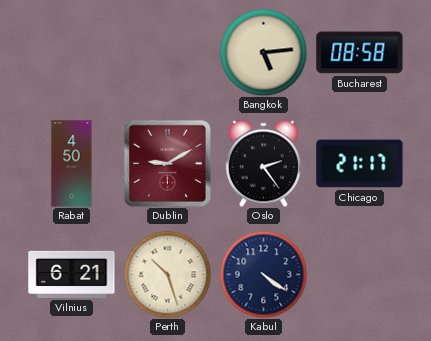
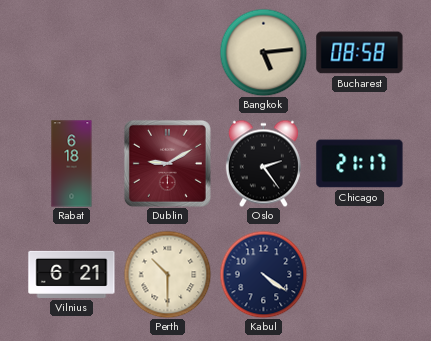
Rabat: 4:50 -> 6:18
Perth: 10:27 -> 10:30
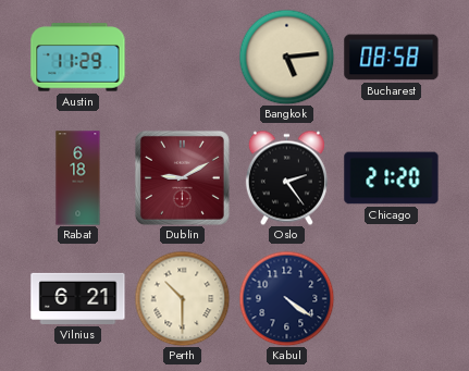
Austin: none -> 11:29
Chicago: 21:17 -> 21:20
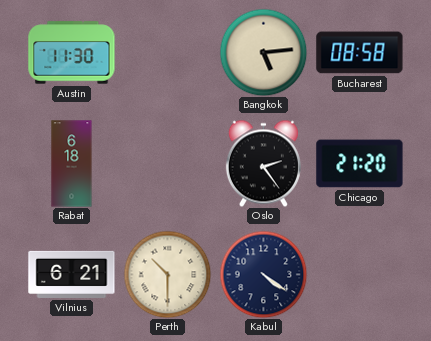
Austin: 11:29 -> 11:30
Dublin: 9:10 -> none
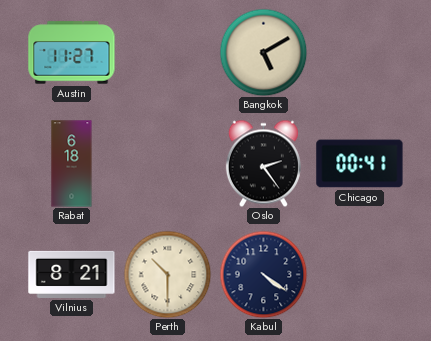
Austin: 11:30 -> 11:27
Bangkok: 5:14 -> 5:10
Bucharest: 08:58 -> none
Chicago: 21:20 -> 00:41
Vilnius: 6:21 -> 8:21
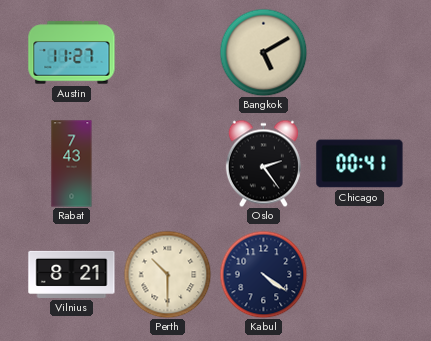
Rabat: 6:18 -> 7:43
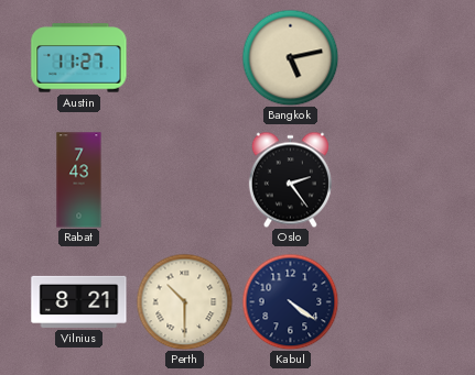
Bangkok: 5:10 -> 5:13
Chicago: 00:41 -> none
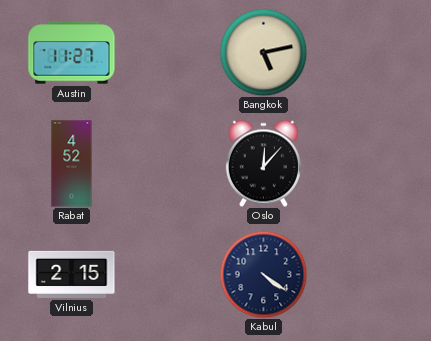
Rabat: 7:43 -> 4:52
Oslo: 2:24 -> 12:07
Vilnius: 8:21 -> 2:15
Perth: 10:30 -> none
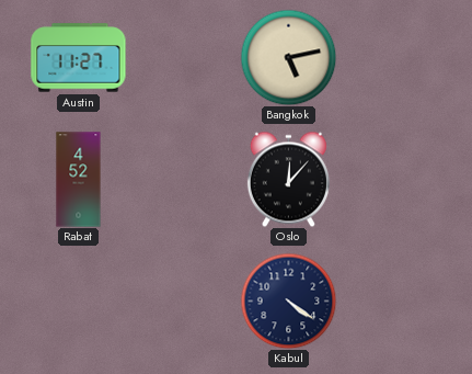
Vilnius: 2:15 -> none
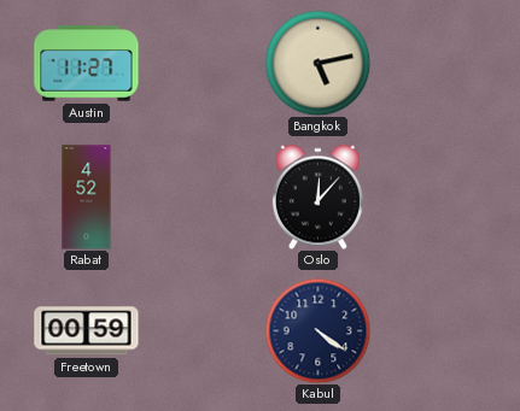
Freetown: none -> 00:59
